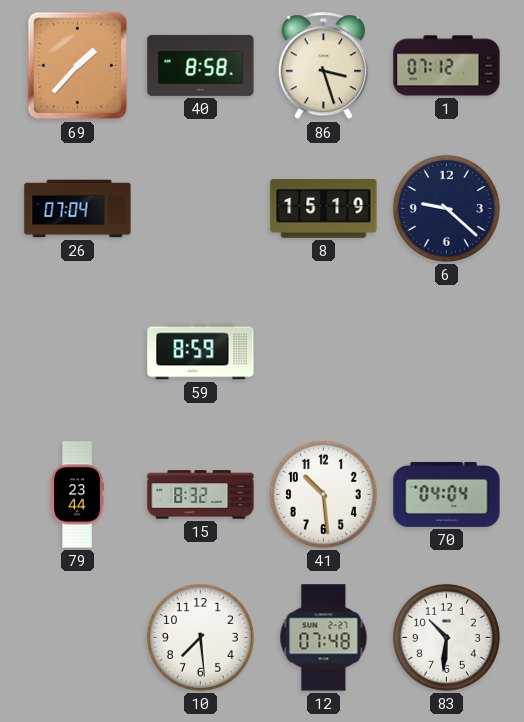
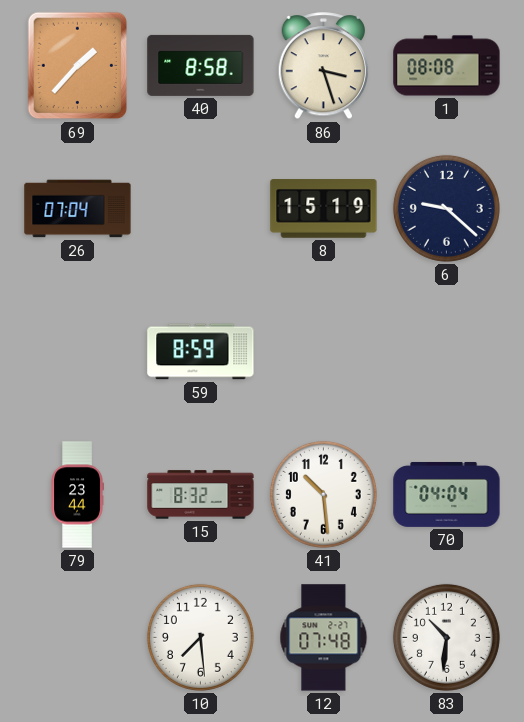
1: 07:12 -> 08:08
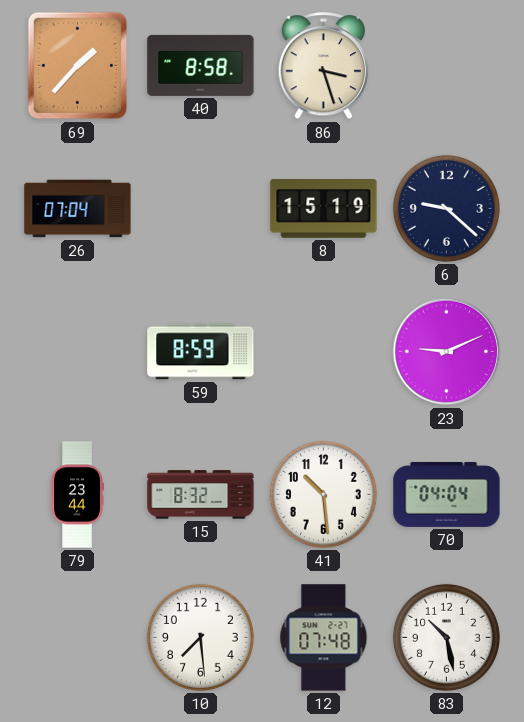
1: 08:08 -> none
23: none -> 9:11
83: 10:31 -> 10:28
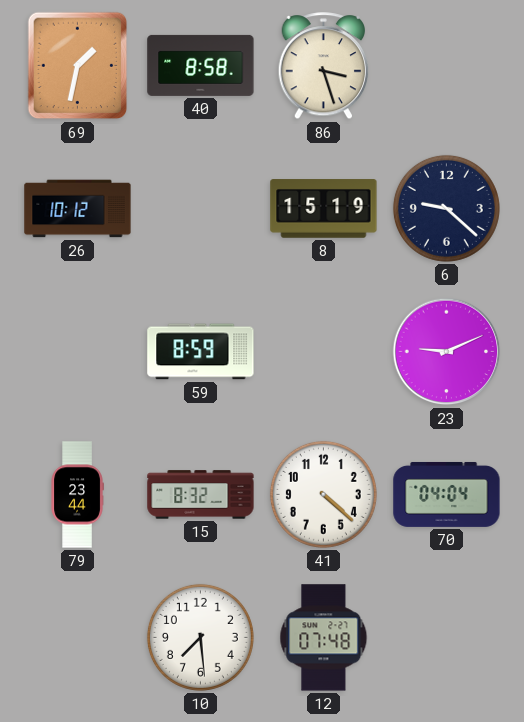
69: 1:37 -> 1:32
26: 07:04 -> 10:12
41: 10:29 -> 4:22
83: 10:28 -> none
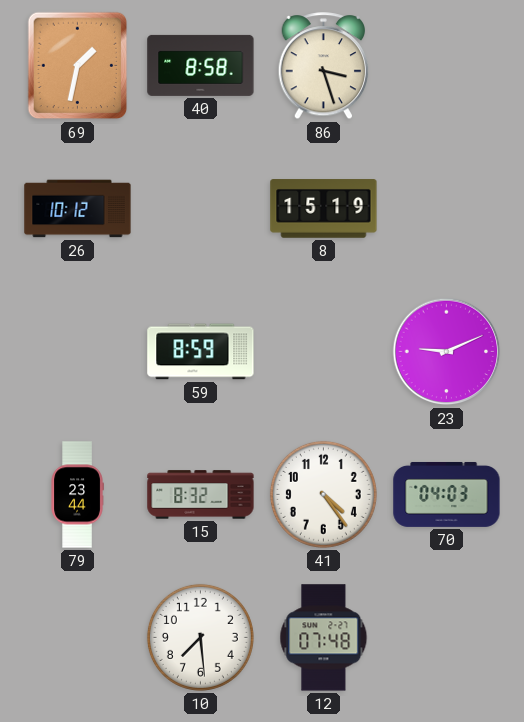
6: 9:22 -> none
41: 4:22 -> 4:24
70: 04:04 -> 04:03
